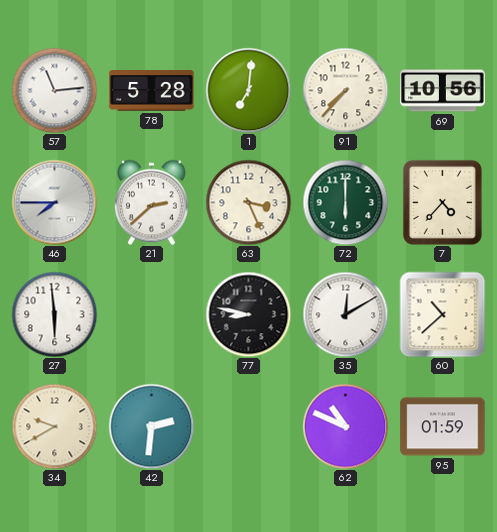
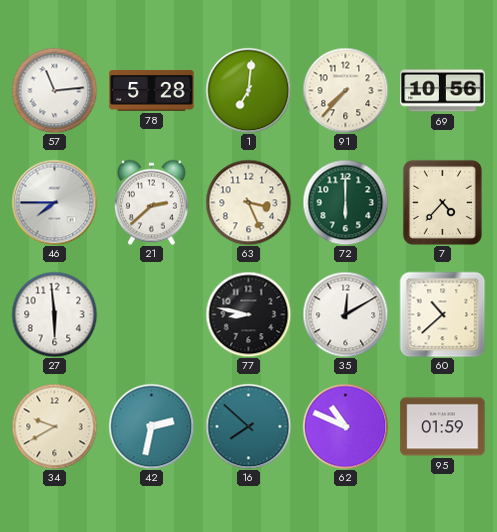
42: 2:31 -> 2:32
16: none -> 7:52
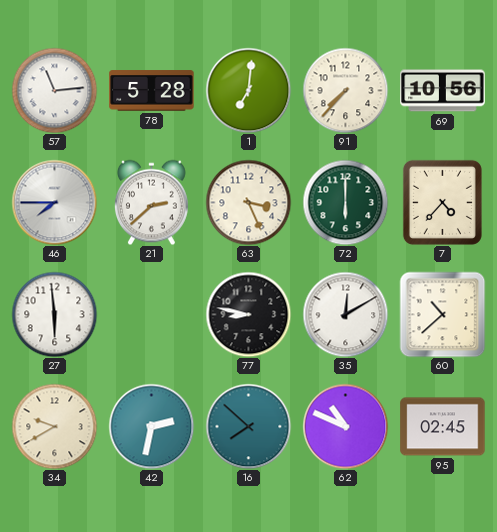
95: 01:59 -> 02:45
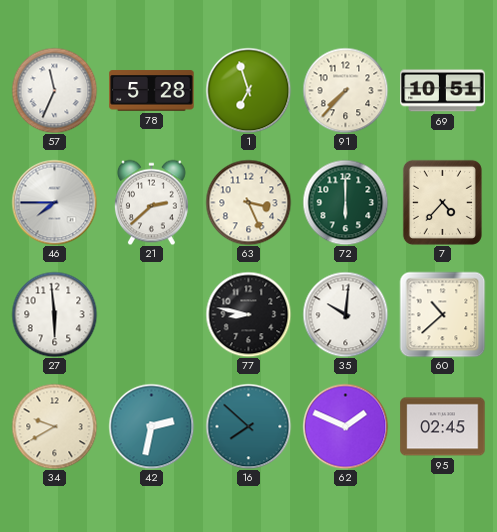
57: 11:14 -> 11:34
1: 7:01 -> 6:57
69: 10:56 -> 10:51
35: 12:10 -> 10:01
62: 10:49 -> 1:49
